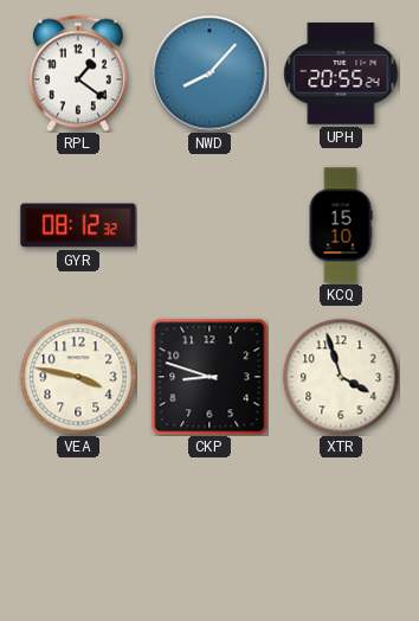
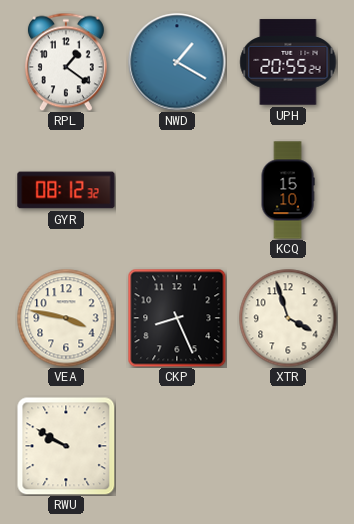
NWD: 8:07 -> 1:20
CKP: 8:48 -> 8:26
RWU: none -> 9:50
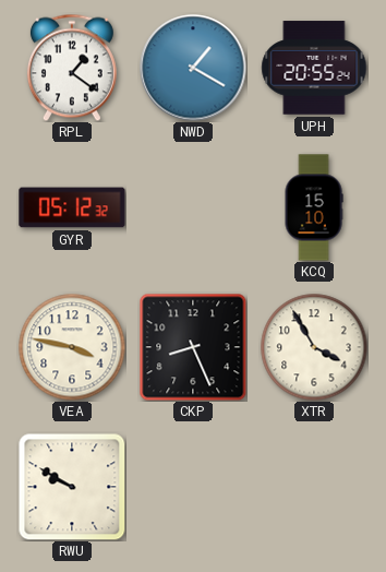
GYR: 08:12 -> 05:12
XTR: 3:57 -> 3:55
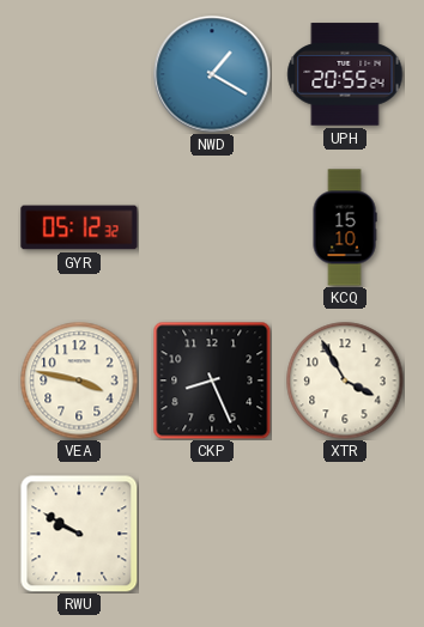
RPL: 1:21 -> none
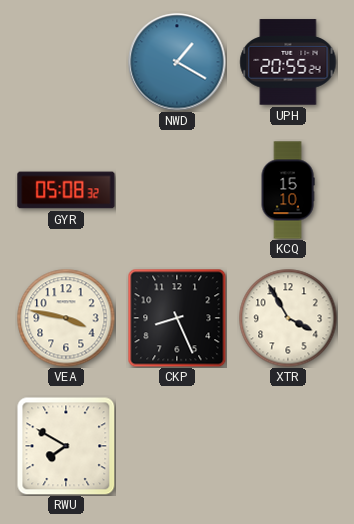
GYR: 05:12 -> 05:08
RWU: 9:50 -> 7:50
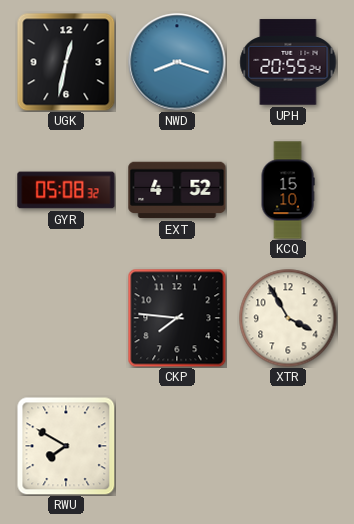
UGK: none -> 12:32
NWD: 1:20 -> 8:18
EXT: none -> 4:52
VEA: 3:47 -> none
CKP: 8:26 -> 7:46
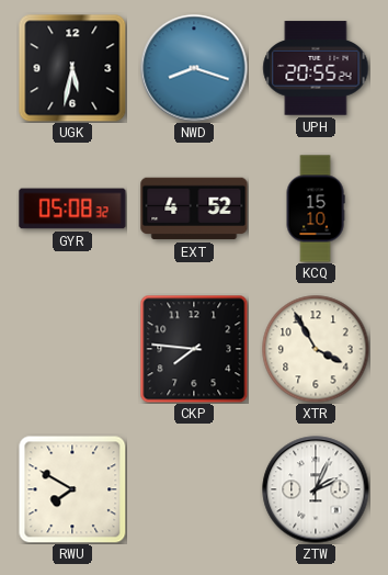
UGK: 12:32 -> 5:32
ZTW: none -> 2:04
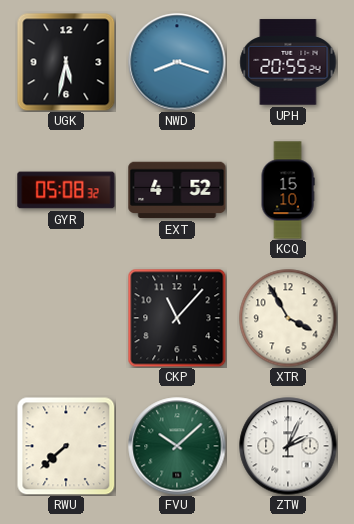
CKP: 7:46 -> 11:07
RWU: 7:50 -> 7:38
FVU: none -> 10:08
